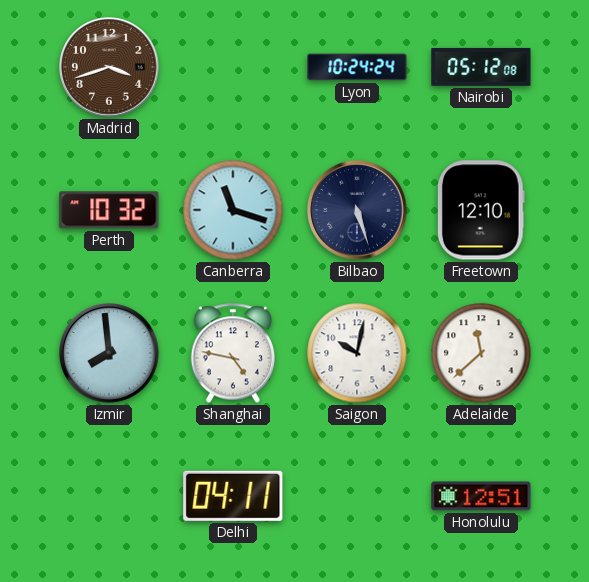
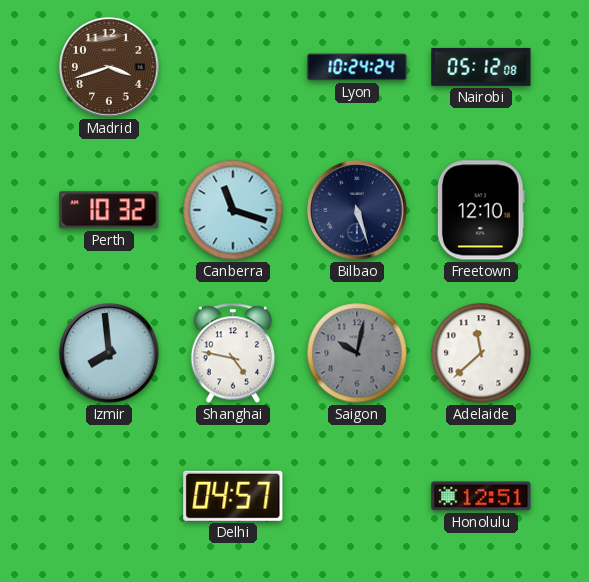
Saigon dial: white -> grey
Delhi: 04:11 -> 04:57
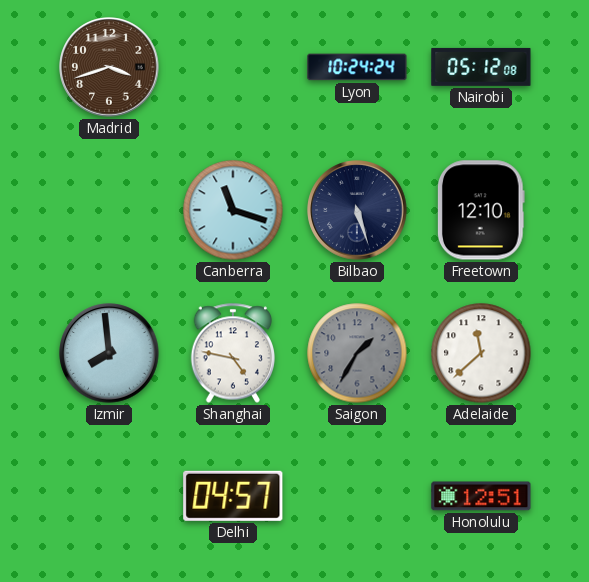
Perth: 10:32 -> none
Saigon: 10:02 -> 1:35
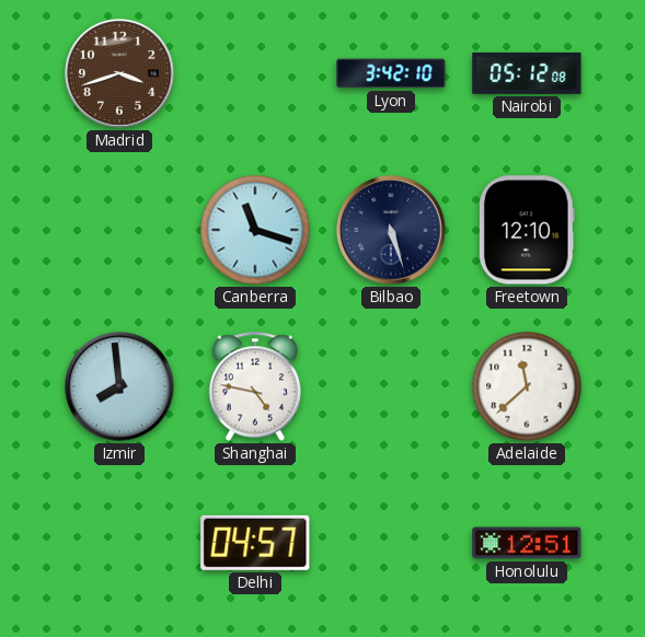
Lyon: 10:24 -> 3:42
Saigon: 1:35 -> none
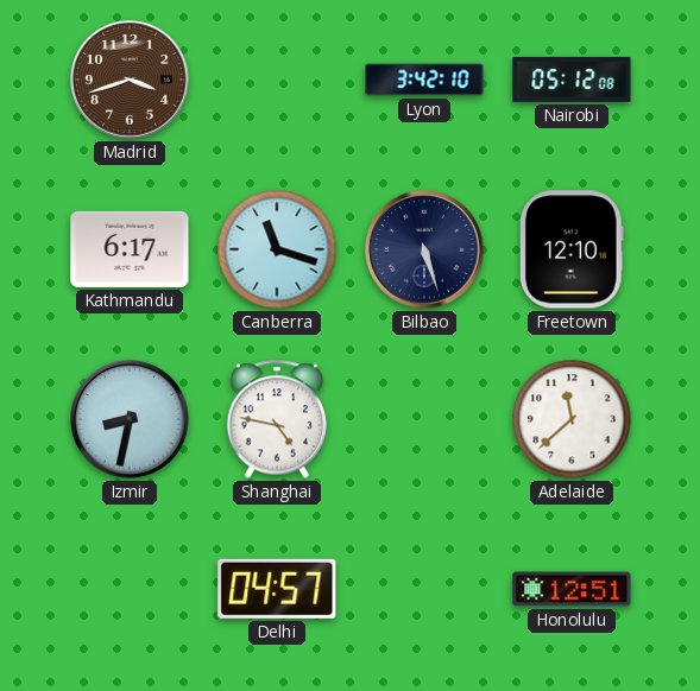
Kathmandu: none -> 6:17
Izmir: 7:59 -> 8:32
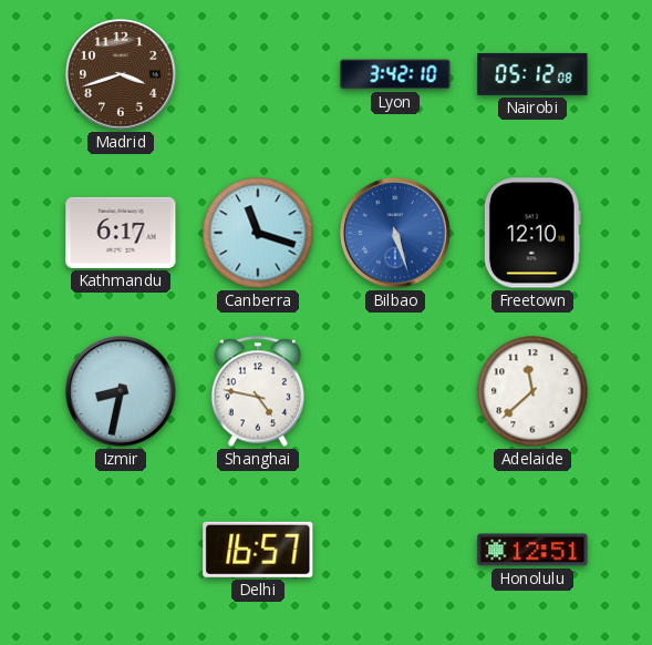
Bilbao dial: navy -> blue
Delhi: 04:57 -> 16:57
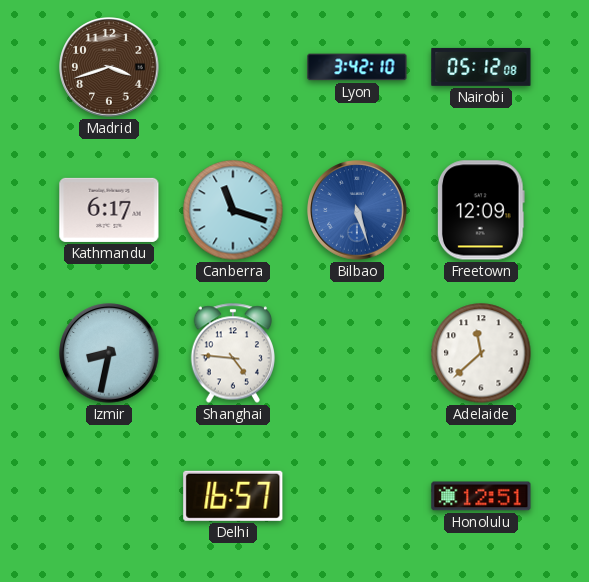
Freetown: 12:10 -> 12:09
Shanghai: 4:47 -> 4:46
